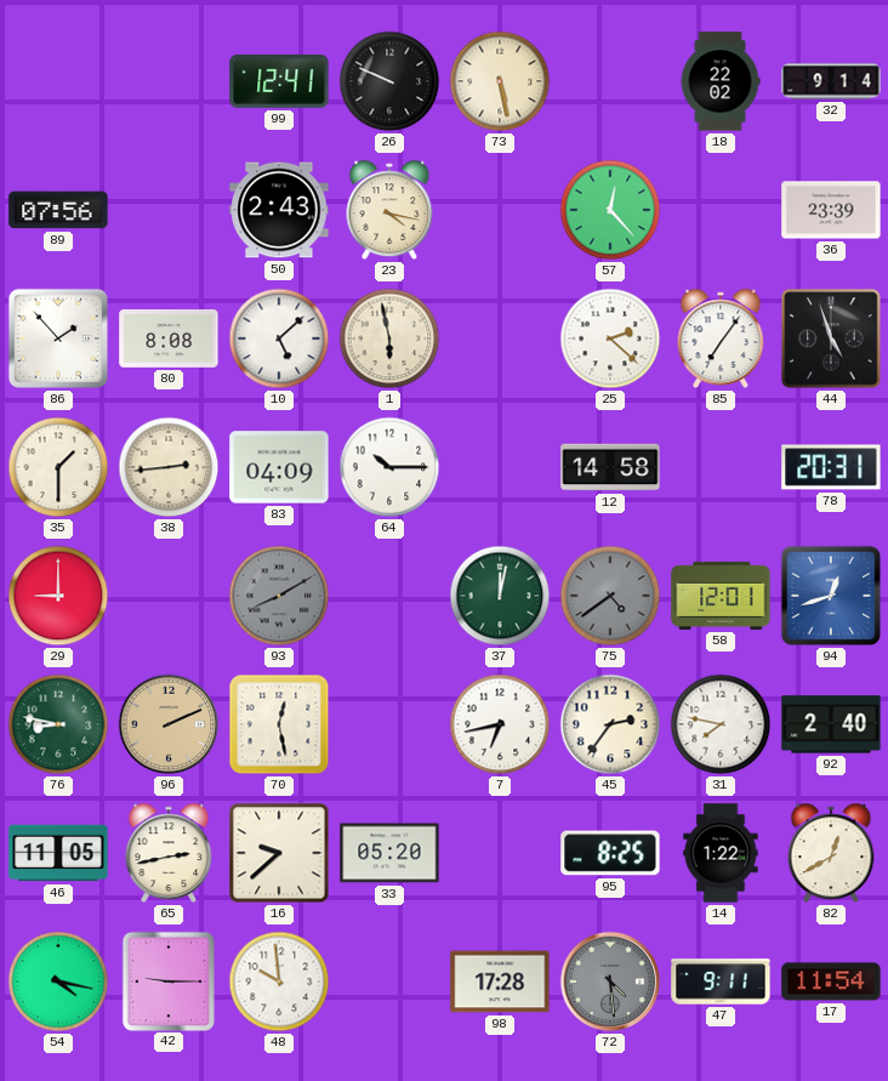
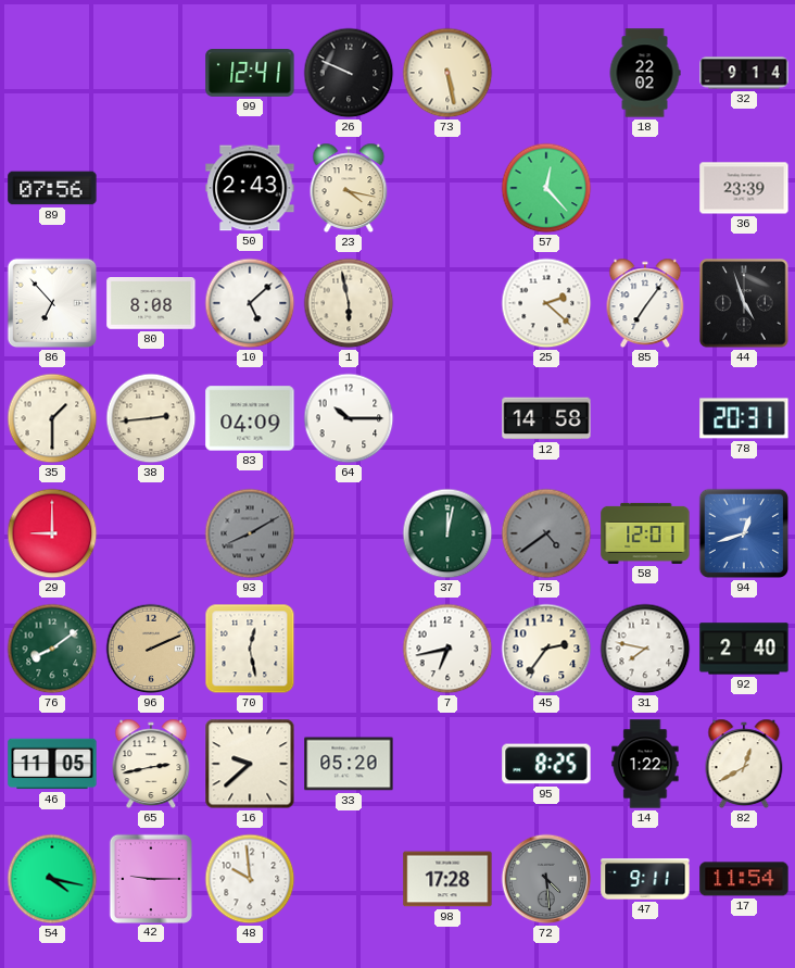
86: 1:53 -> 6:53
76: 8:47 -> 8:09
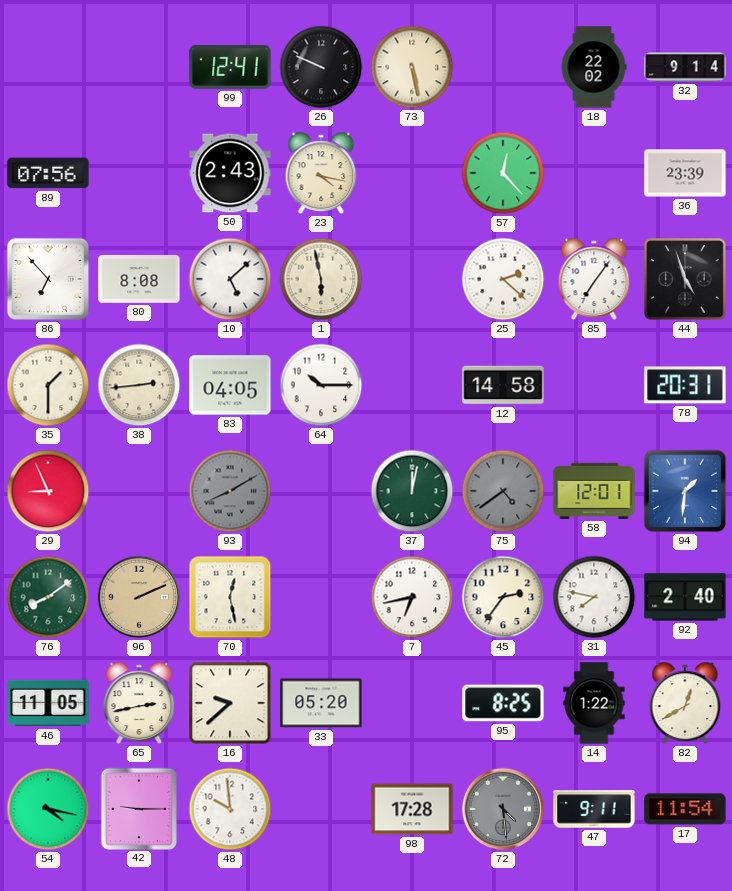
83: 04:09 -> 04:05
29: 9:00 -> 8:56
94: 12:42 -> 1:31
